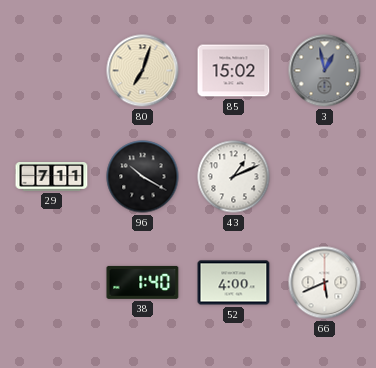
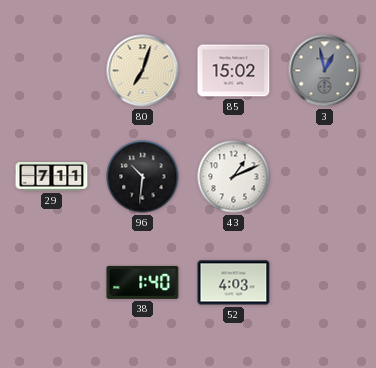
96: 10:20 -> 10:31
52: 4:00 -> 4:03
66: 5:41 -> none
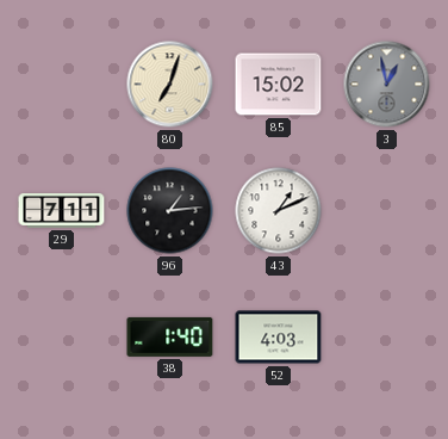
96: 10:31 -> 1:14
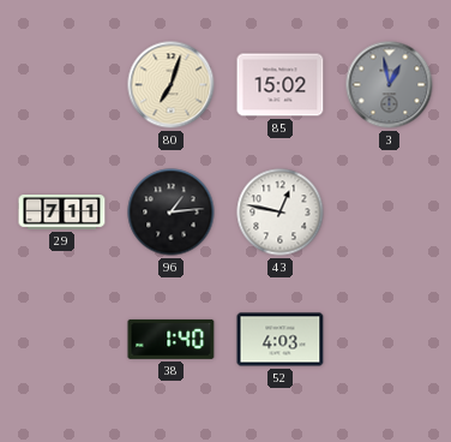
43: 1:11 -> 12:47
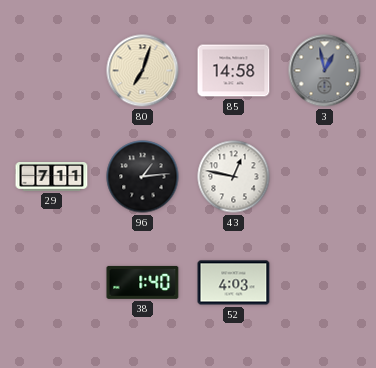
85: 15:02 -> 14:58
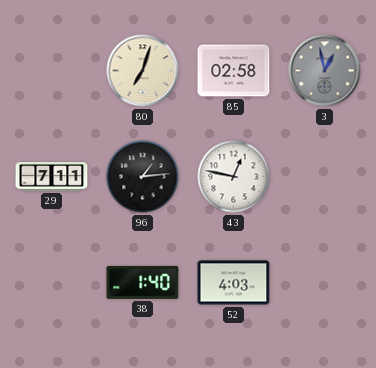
85: 14:58 -> 02:58
